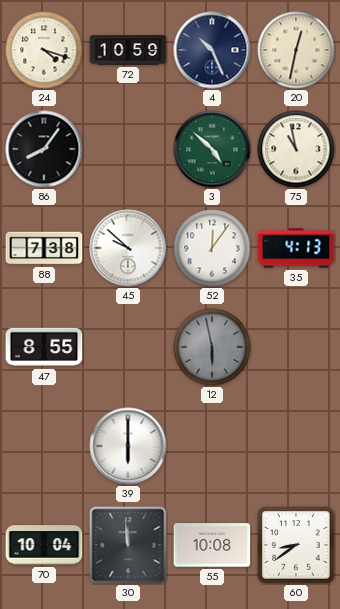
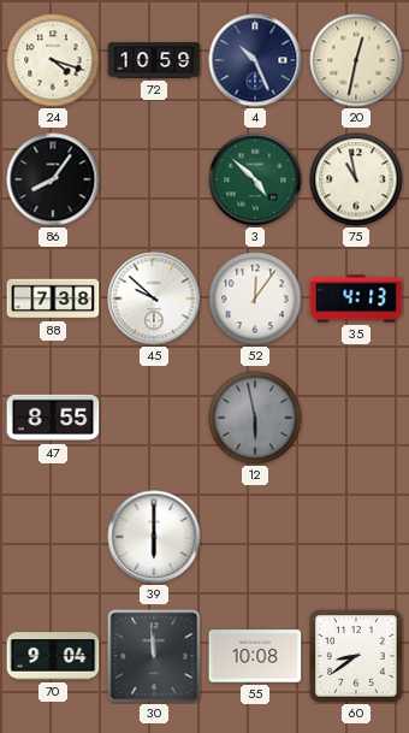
70: 10:04 -> 9:04
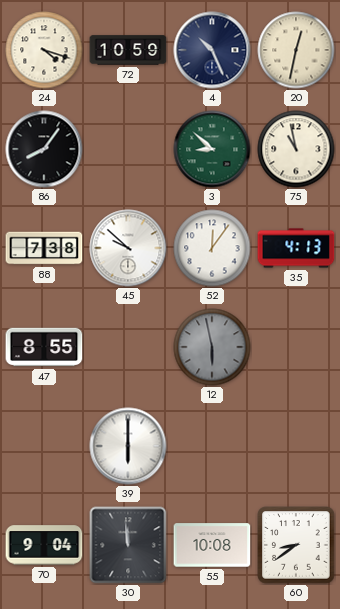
3: 4:52 -> 8:52
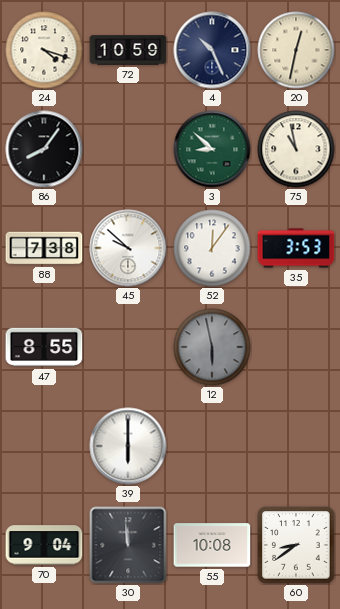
35: 4:13 -> 3:53
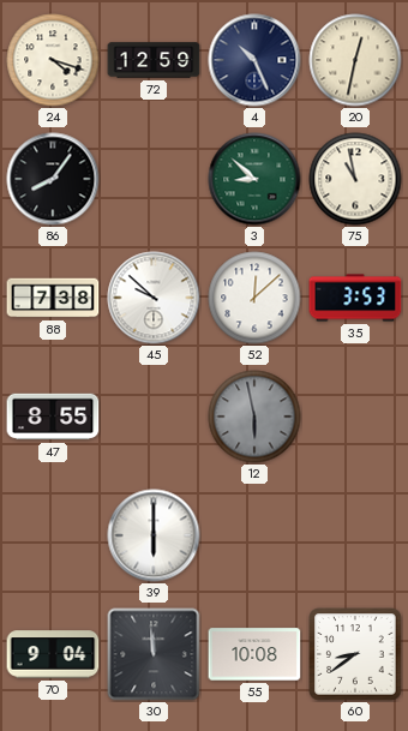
72: 10:59 -> 12:59
52: 12:06 -> 12:08
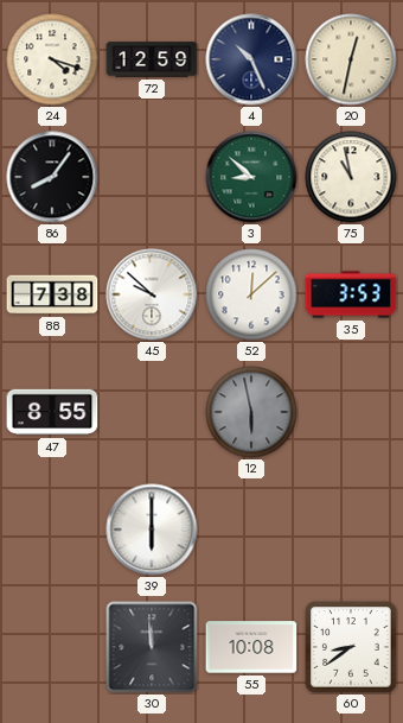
70: 9:04 -> none
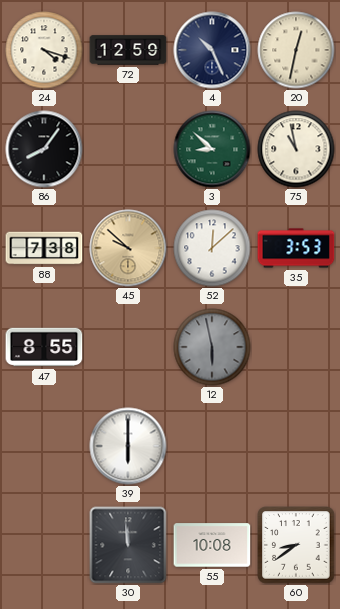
45 dial: white -> champagne
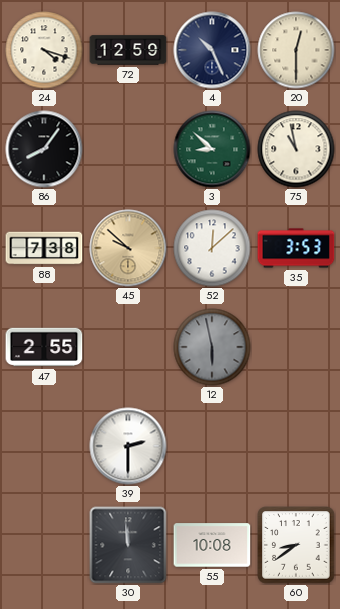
20: 12:32 -> 12:30
47: 8:55 -> 2:55
39: 6:00 -> 2:30
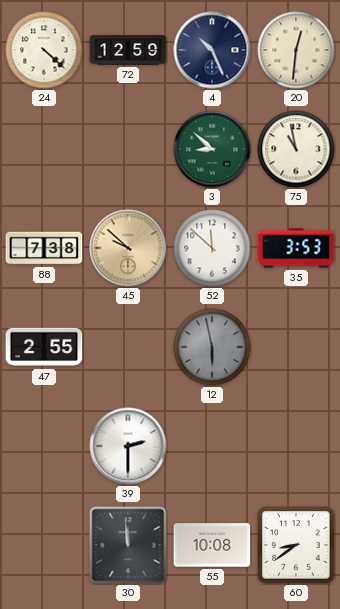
24: 4:18 -> 4:22
20: 12:30 -> 12:31
86: 8:06 -> none
52: 12:08 -> 11:52
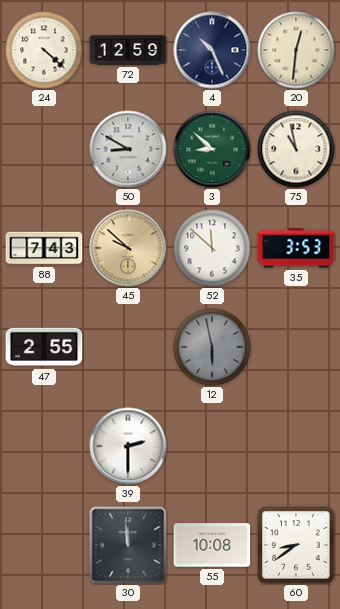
50: none -> 8:50
88: 7:38 -> 7:43
